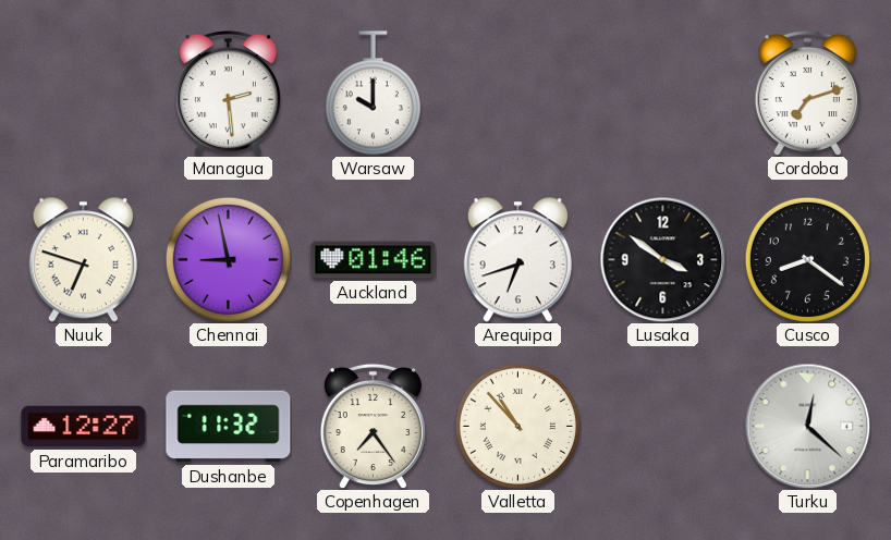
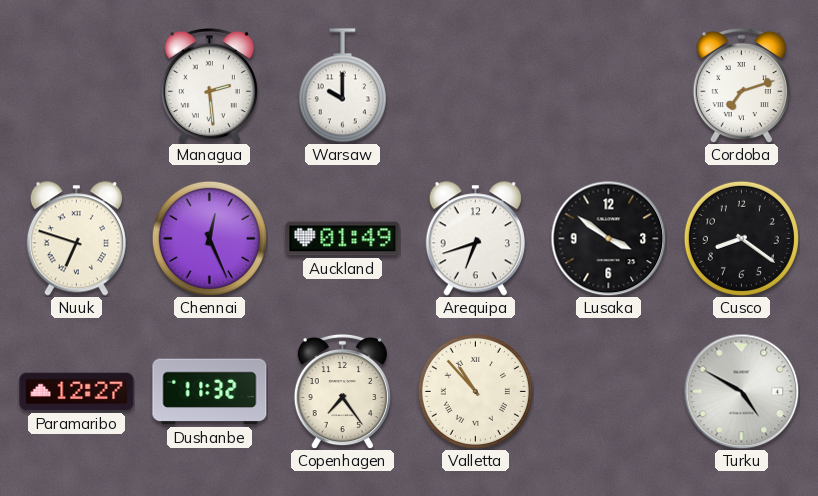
Chennai: 8:58 -> 12:26
Auckland: 01:46 -> 01:49
Turku: 12:22 -> 4:50
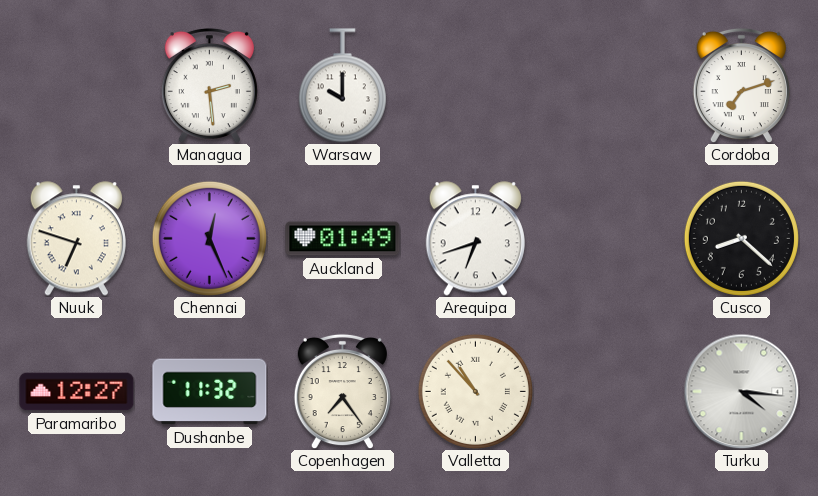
Lusaka: 3:51 -> none
Cusco: 8:21 -> 8:22
Turku: 4:50 -> 4:16
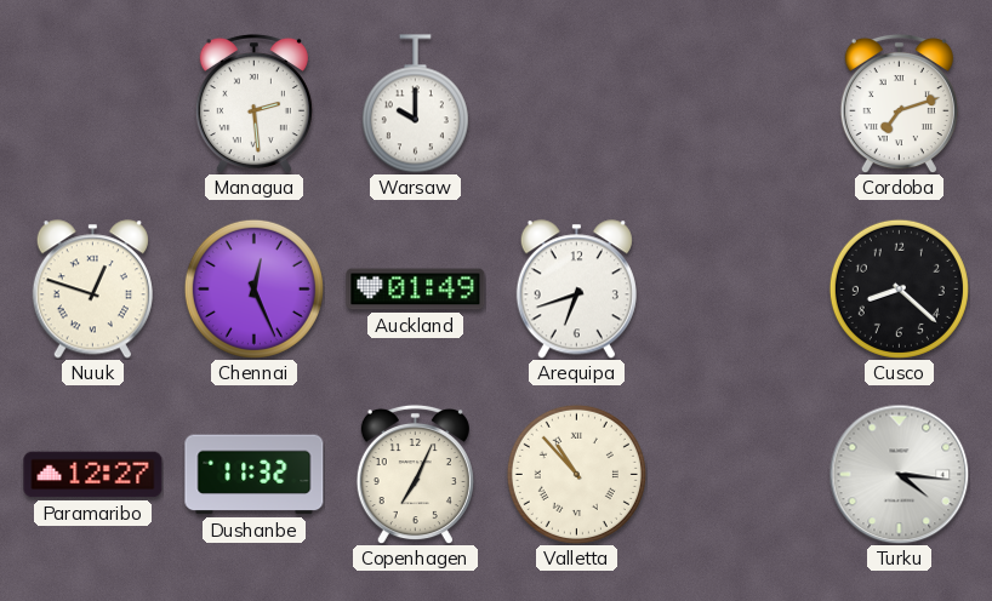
Nuuk: 6:48 -> 12:48
Copenhagen: 7:24 -> 7:04
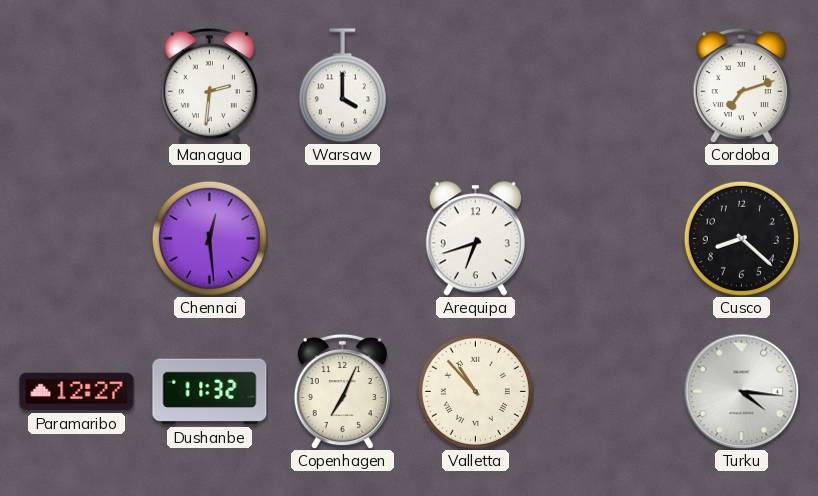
Managua: 2:29 -> 2:31
Warsaw: 10:00 -> 4:00
Nuuk: 12:48 -> none
Chennai: 12:26 -> 12:29
Auckland: 01:49 -> none
